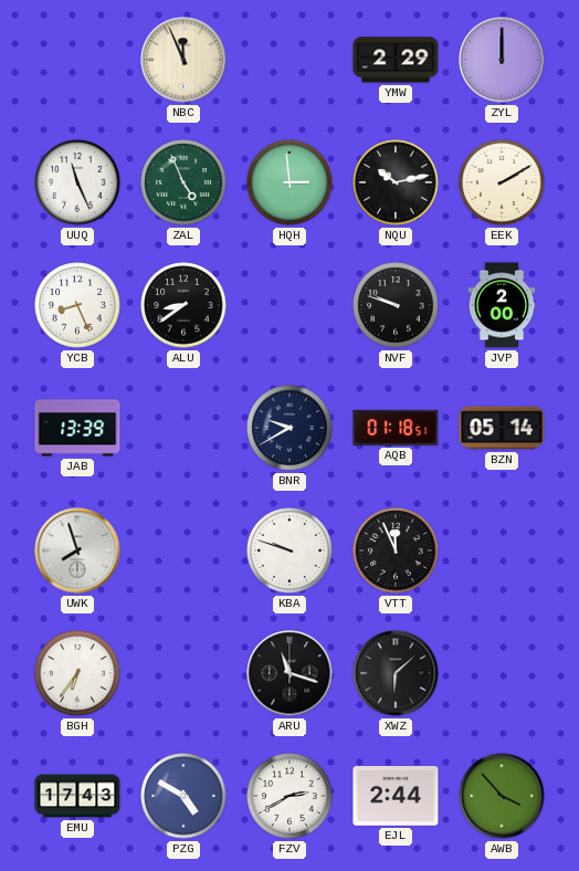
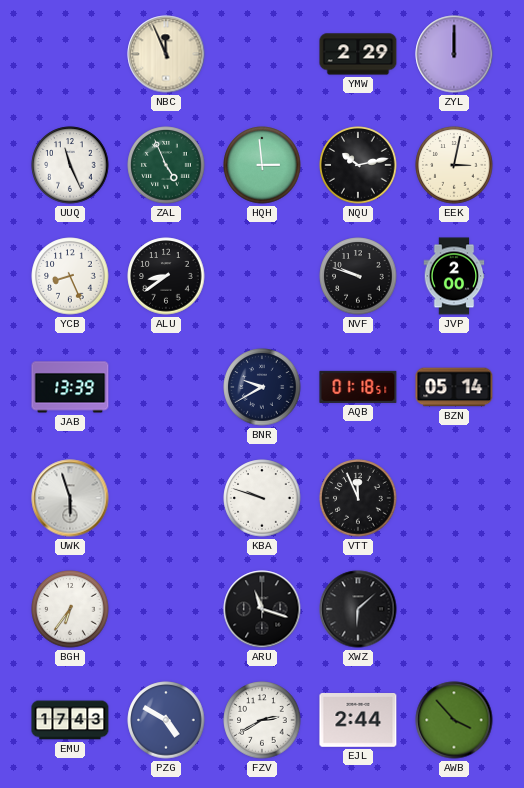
EEK: 2:10 -> 3:02
UWK: 7:57 -> 5:57
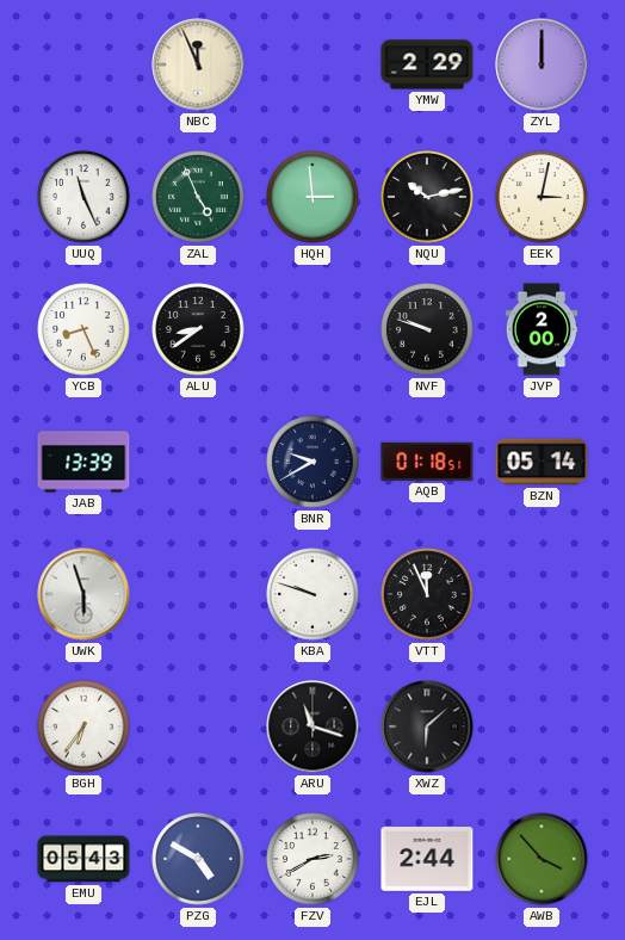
EMU: 17:43 -> 05:43
